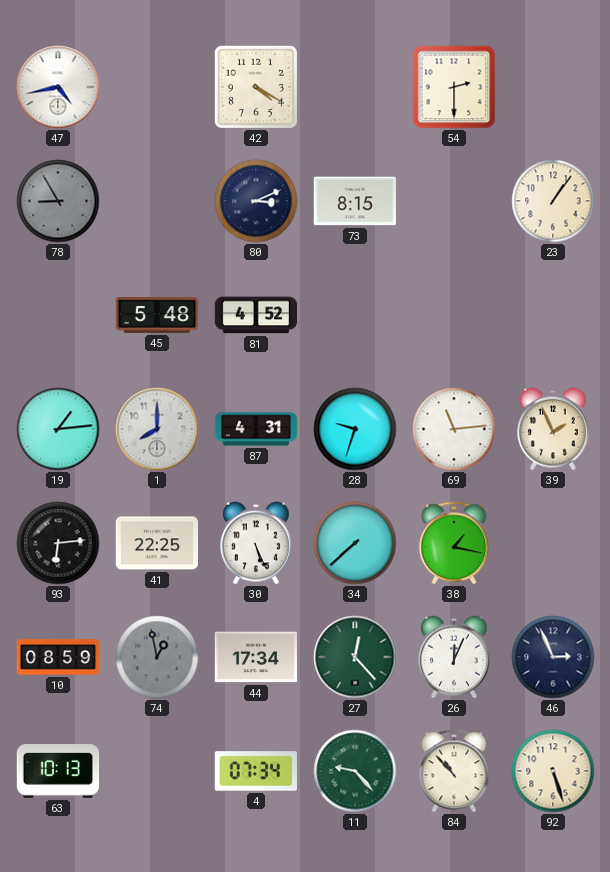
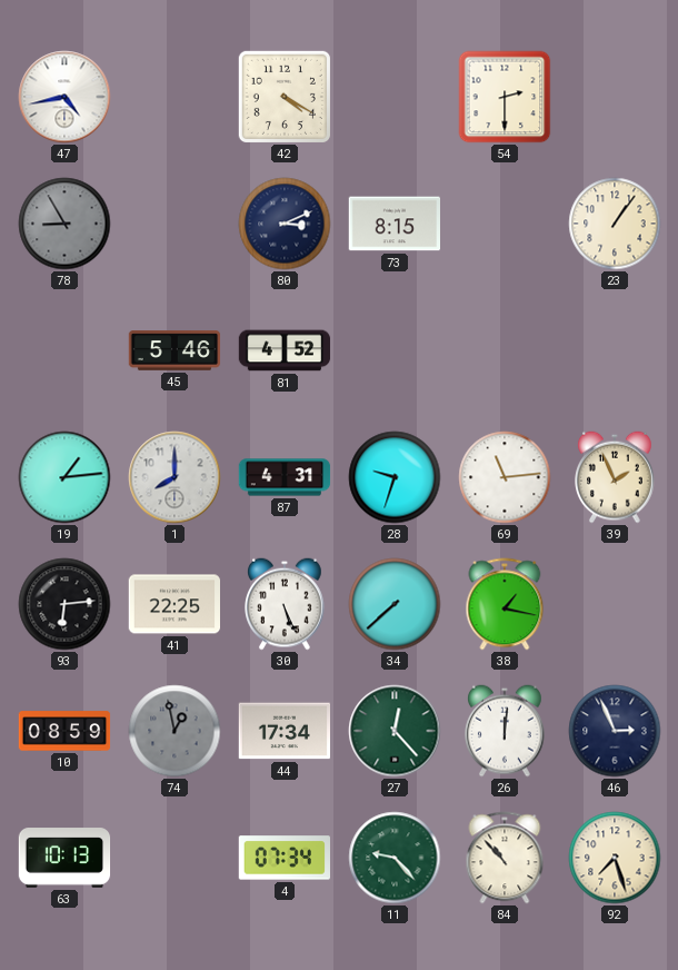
45: 5:48 -> 5:46
26: 12:04 -> 12:01
92: 5:27 -> 7:27
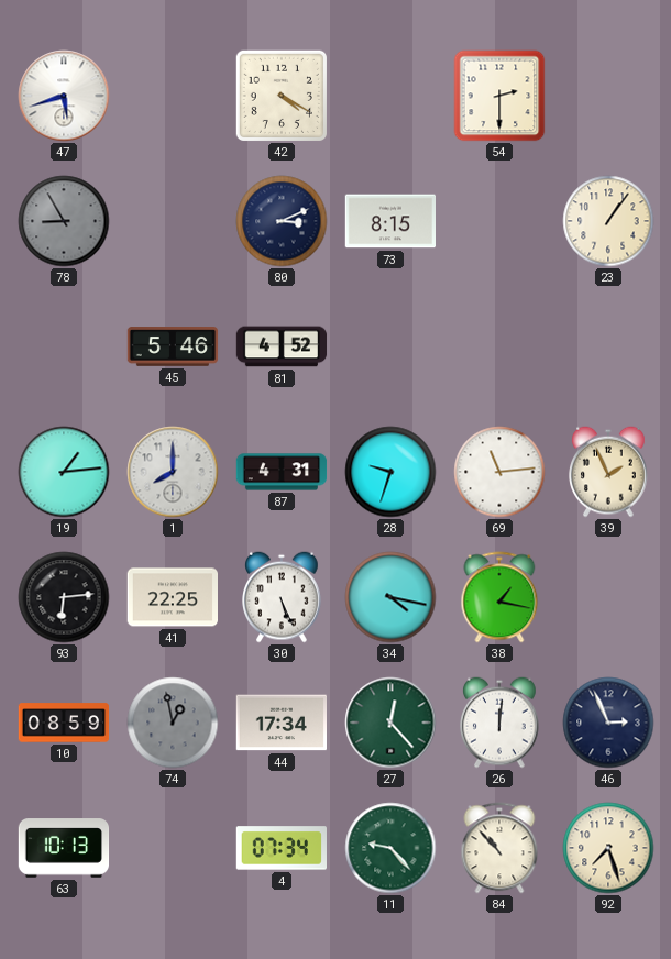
47: 4:43 -> 5:42
34: 7:38 -> 4:17
